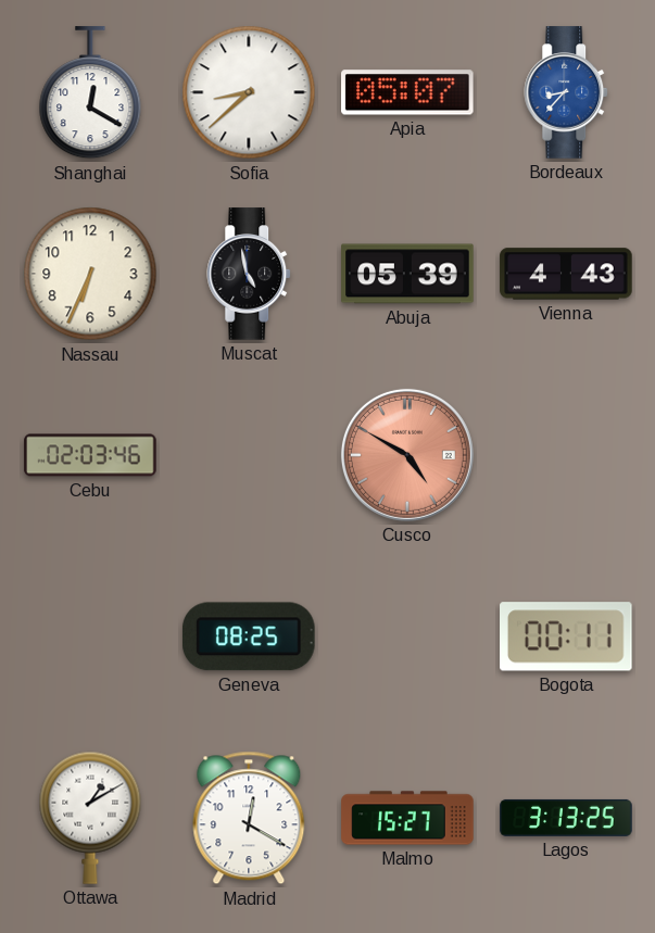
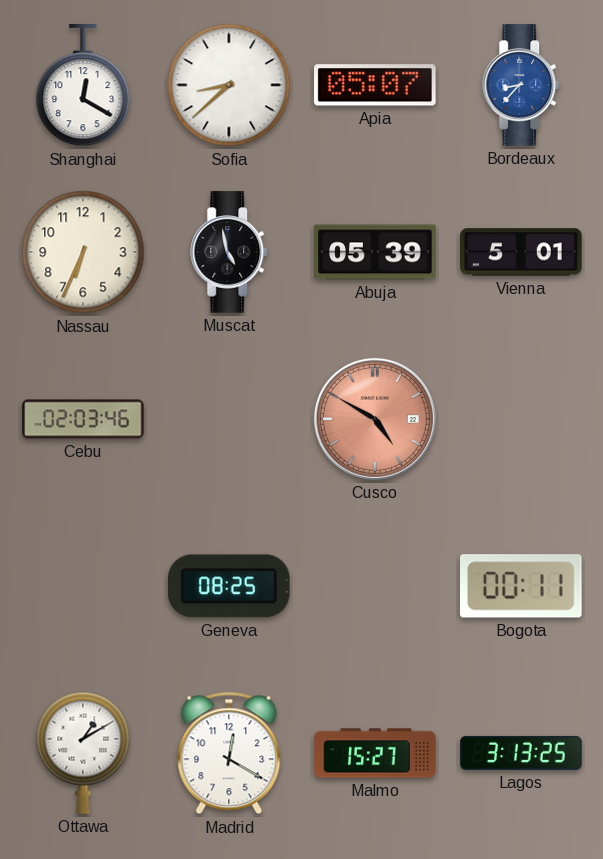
Vienna: 4:43 -> 5:01
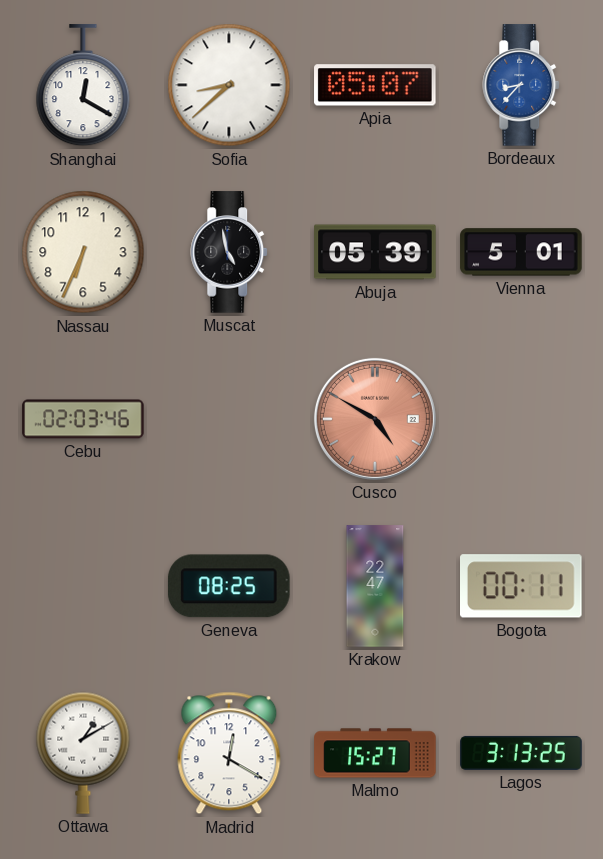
Krakow: none -> 22:47
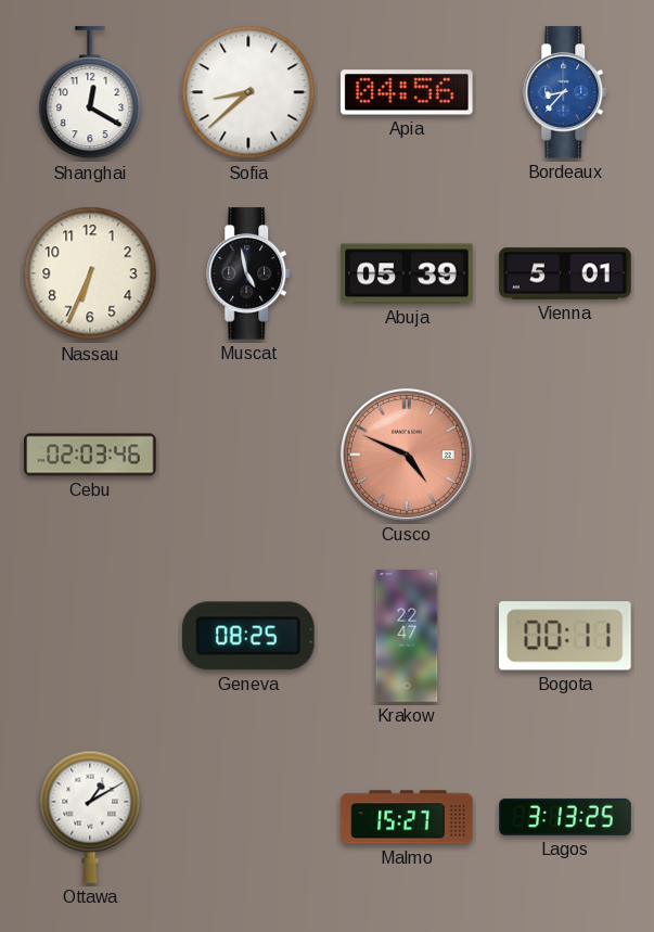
Apia: 05:07 -> 04:56
Cusco: 4:50 -> 4:49
Madrid: 12:20 -> none
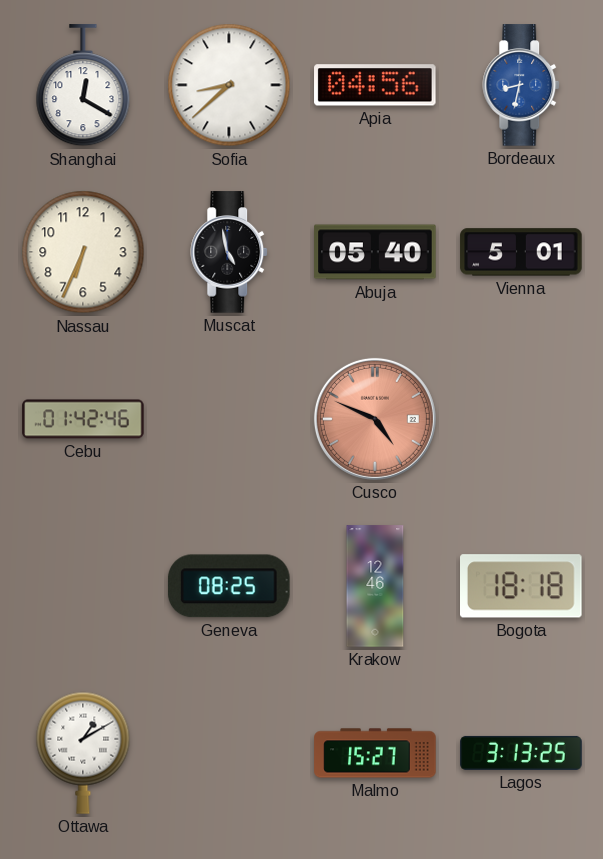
Bordeaux: 8:37 -> 8:32
Abuja: 05:39 -> 05:40
Cebu: 02:03 -> 01:42
Krakow: 22:47 -> 12:46
Bogota: 00:11 -> 18:18
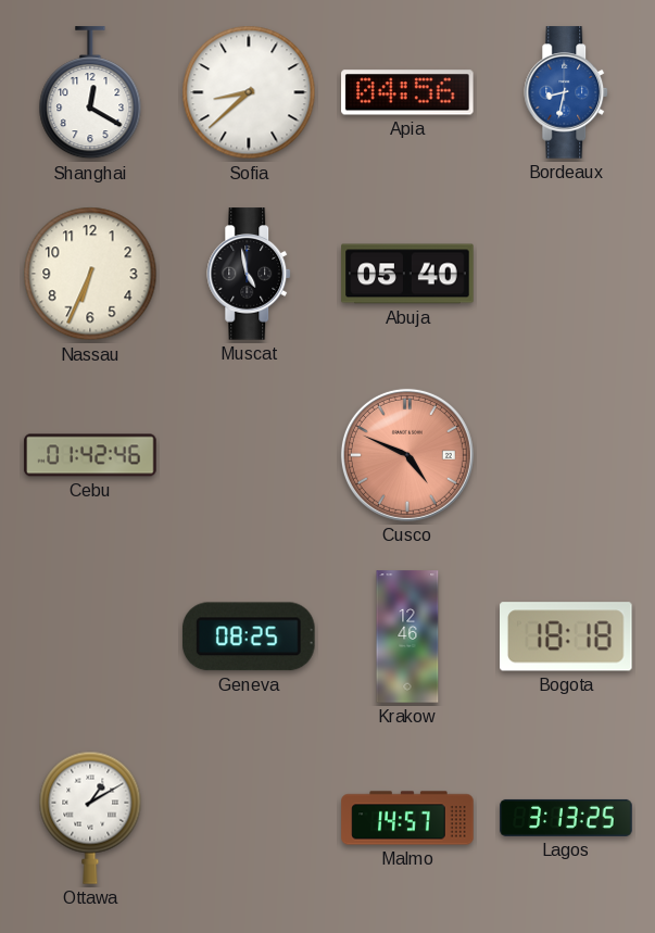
Vienna: 5:01 -> none
Malmo: 15:27 -> 14:57
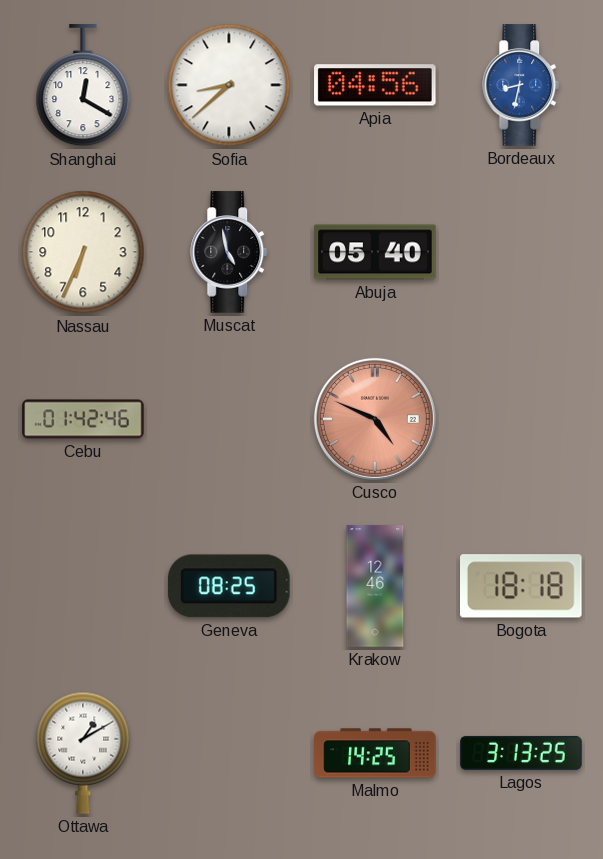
Malmo: 14:57 -> 14:25
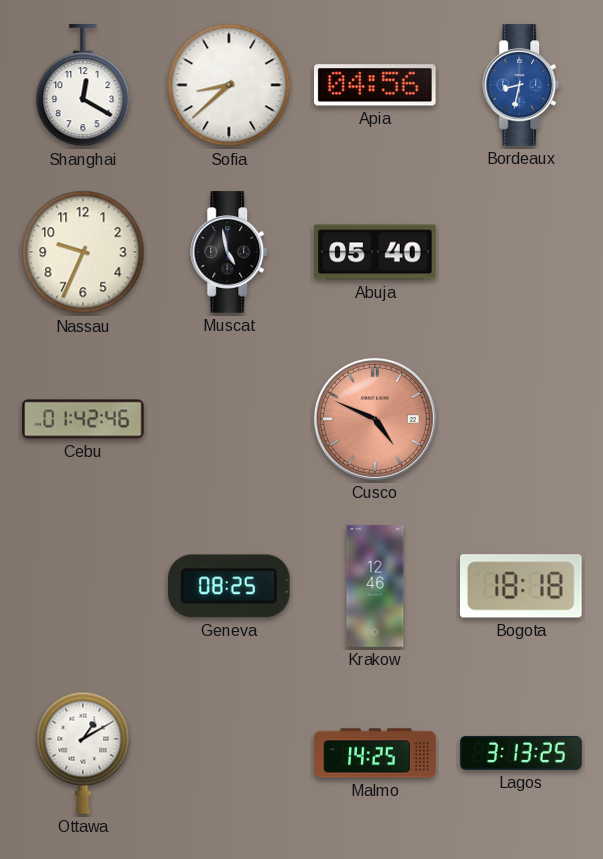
Nassau: 6:34 -> 9:34
